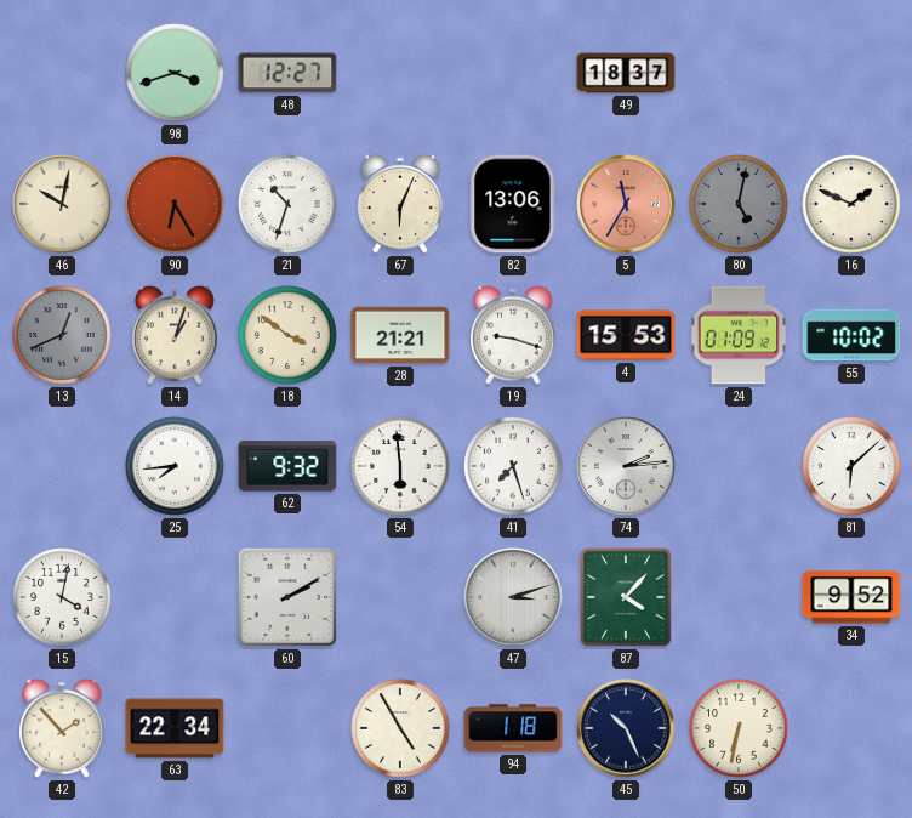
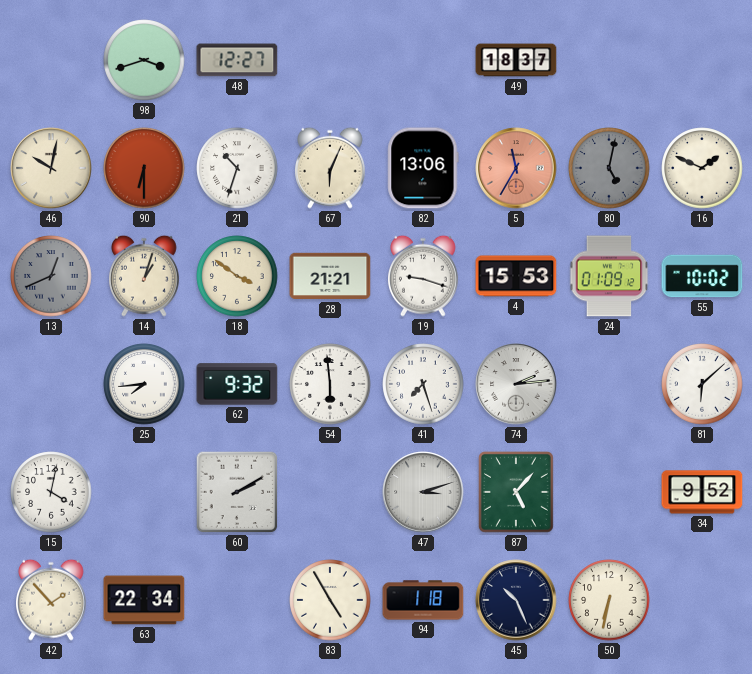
90: 6:25 -> 6:30
87: 4:07 -> 5:07
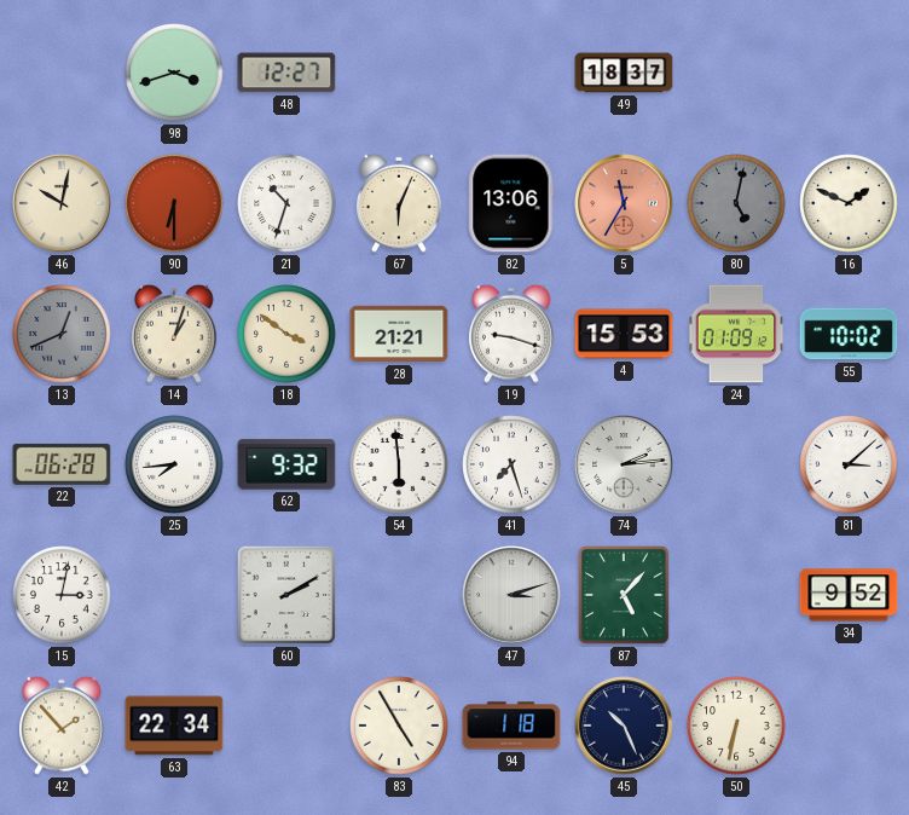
22: none -> 06:28
81: 6:08 -> 3:08
15: 4:02 -> 3:02
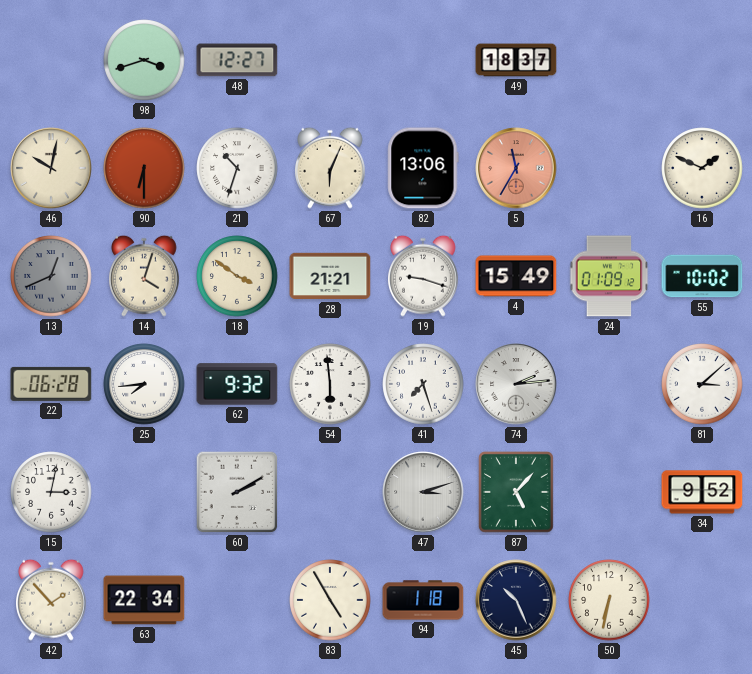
80: 5:02 -> none
14: 1:03 -> 4:03
4: 15:53 -> 15:49
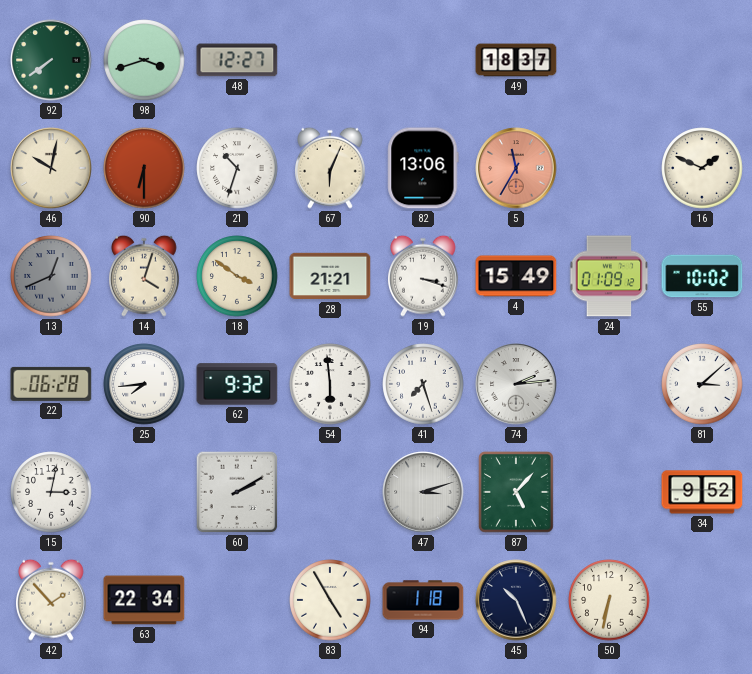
92: none -> 7:39
19: 9:18 -> 3:18
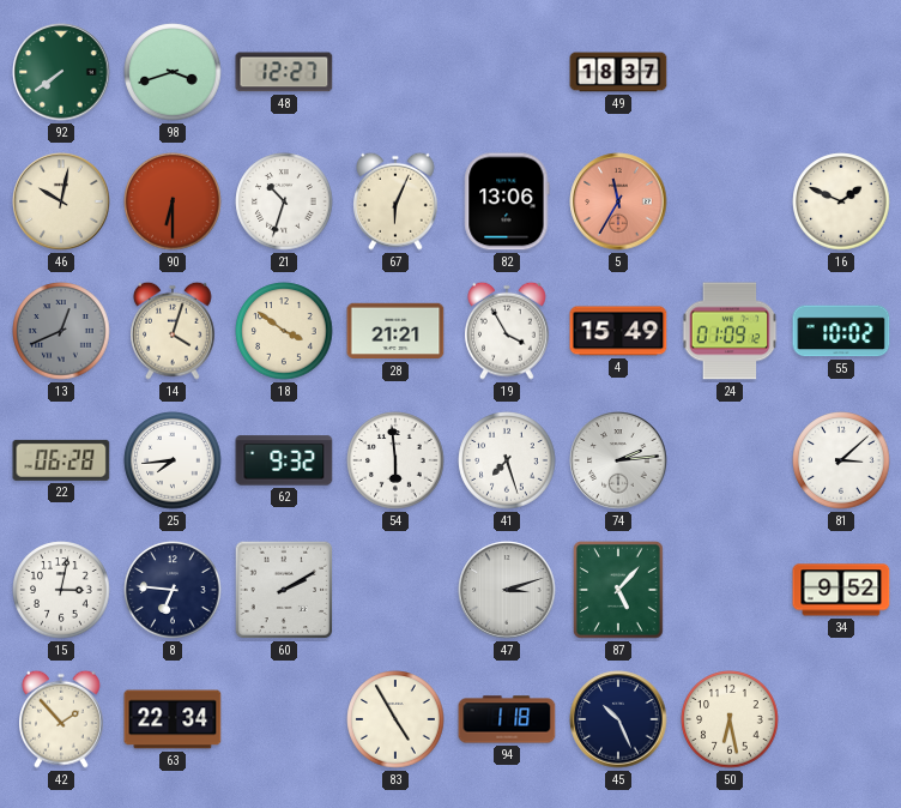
19: 3:18 -> 3:55
8: none -> 6:46
50: 6:32 -> 6:28
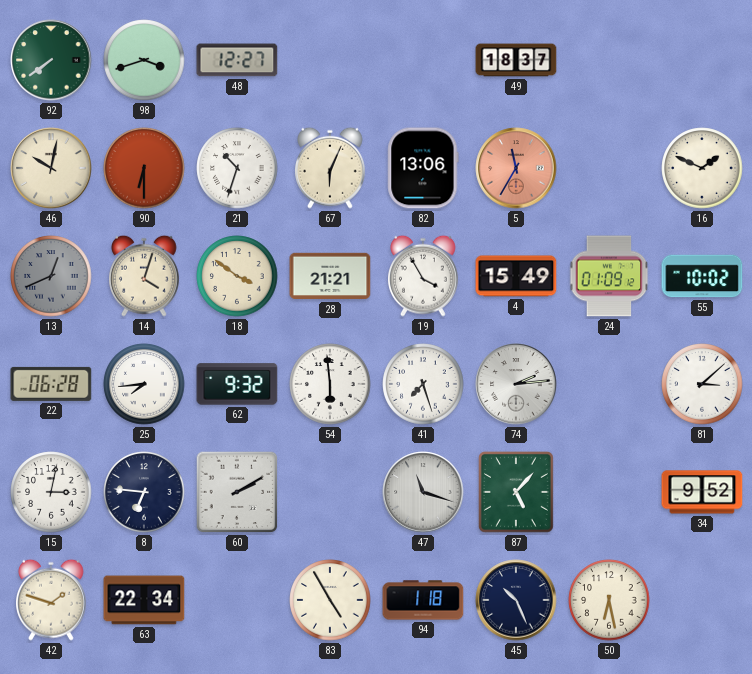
47: 3:12 -> 11:18
42: 1:53 -> 1:48
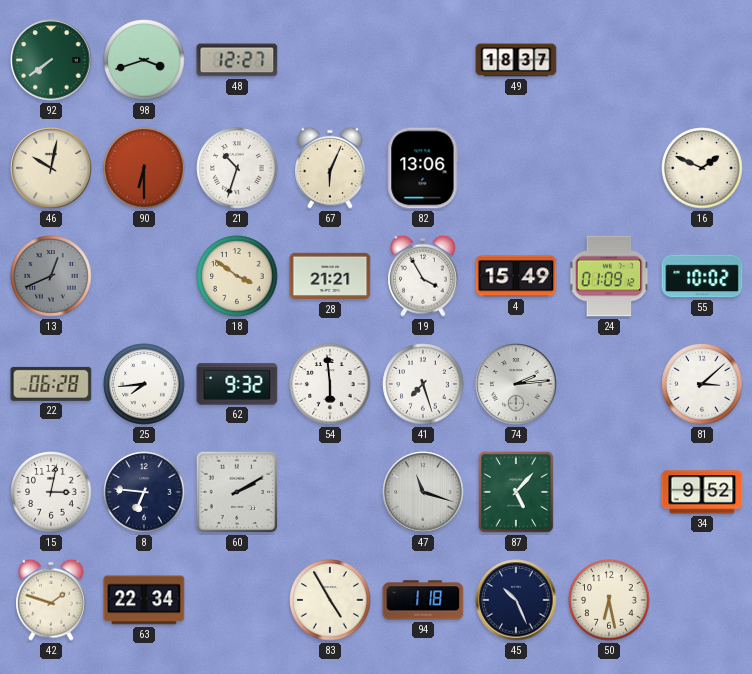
5: 11:35 -> none
14: 4:03 -> none
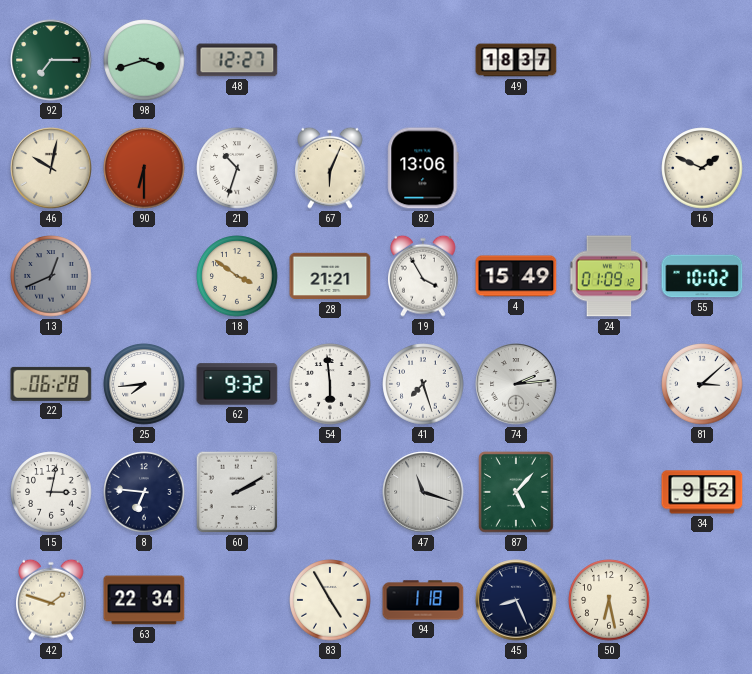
92: 7:39 -> 7:15
45: 10:26 -> 8:26
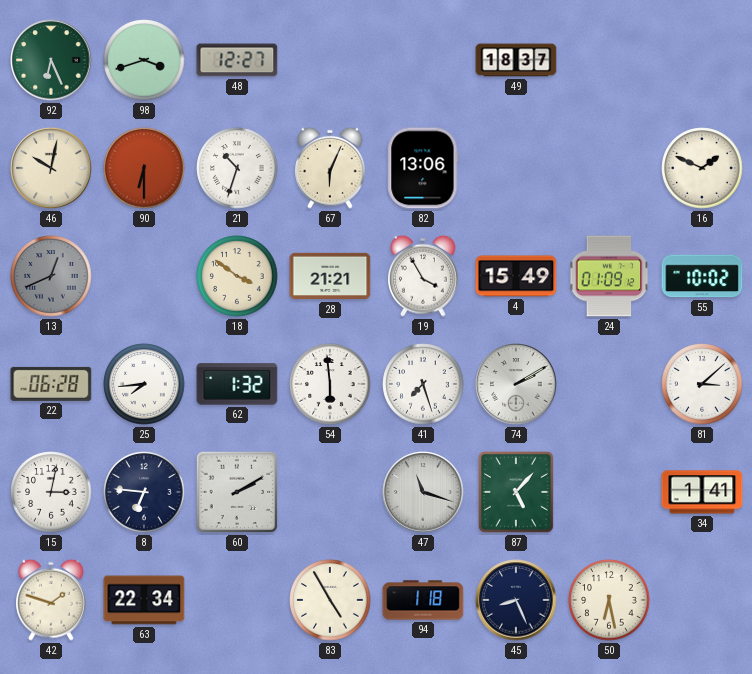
92: 7:15 -> 6:26
62: 9:32 -> 1:32
74: 2:14 -> 2:10
34: 9:52 -> 1:41
